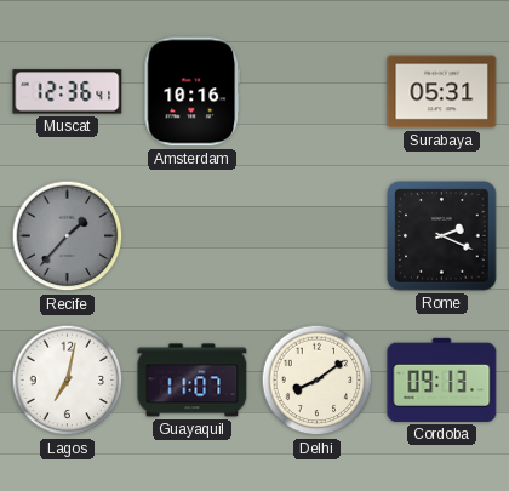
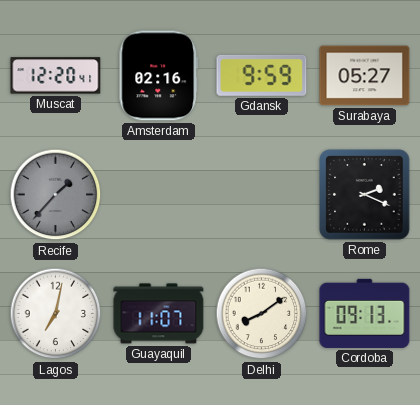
Muscat: 12:36 -> 12:20
Amsterdam: 10:16 -> 02:16
Gdansk: none -> 9:59
Surabaya: 05:31 -> 05:27
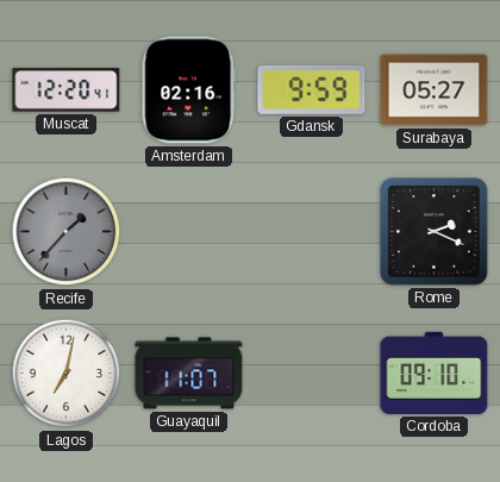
Delhi: 8:09 -> none
Cordoba: 09:13 -> 09:10
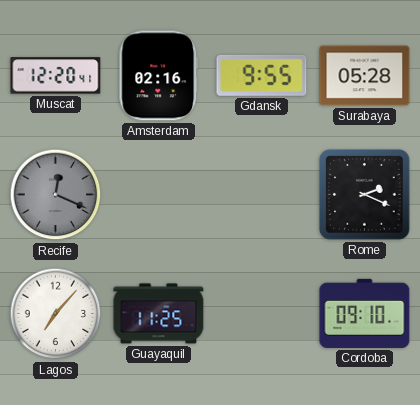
Gdansk: 9:59 -> 9:55
Surabaya: 05:27 -> 05:28
Recife: 1:37 -> 12:19
Lagos: 7:02 -> 7:07
Guayaquil: 11:07 -> 11:25
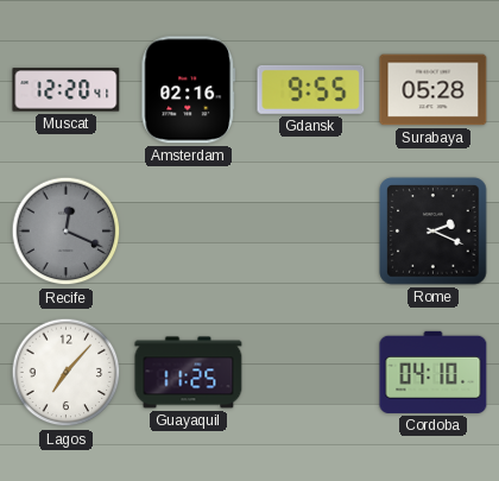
Cordoba: 09:10 -> 04:10
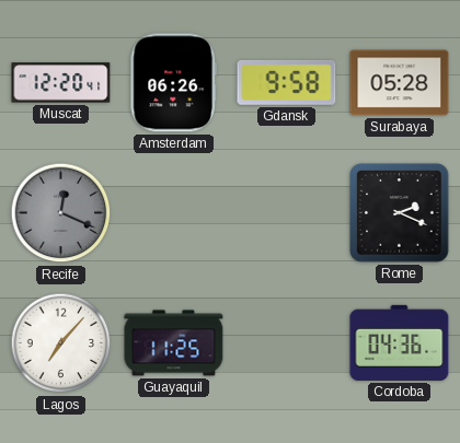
Amsterdam: 02:16 -> 06:26
Gdansk: 9:55 -> 9:58
Cordoba: 04:10 -> 04:36
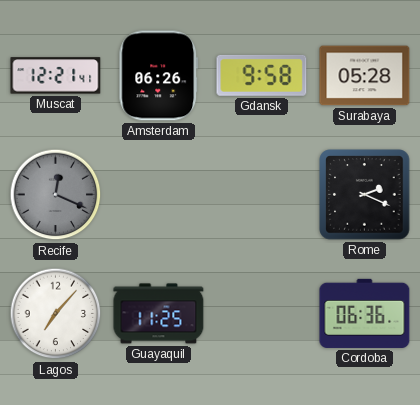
Muscat: 12:20 -> 12:21
Cordoba: 04:36 -> 06:36
